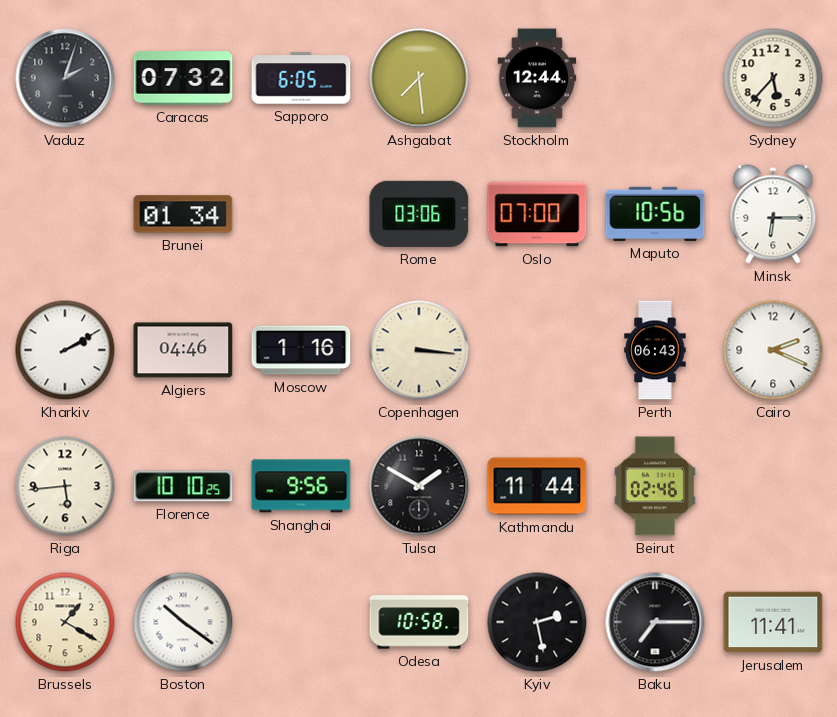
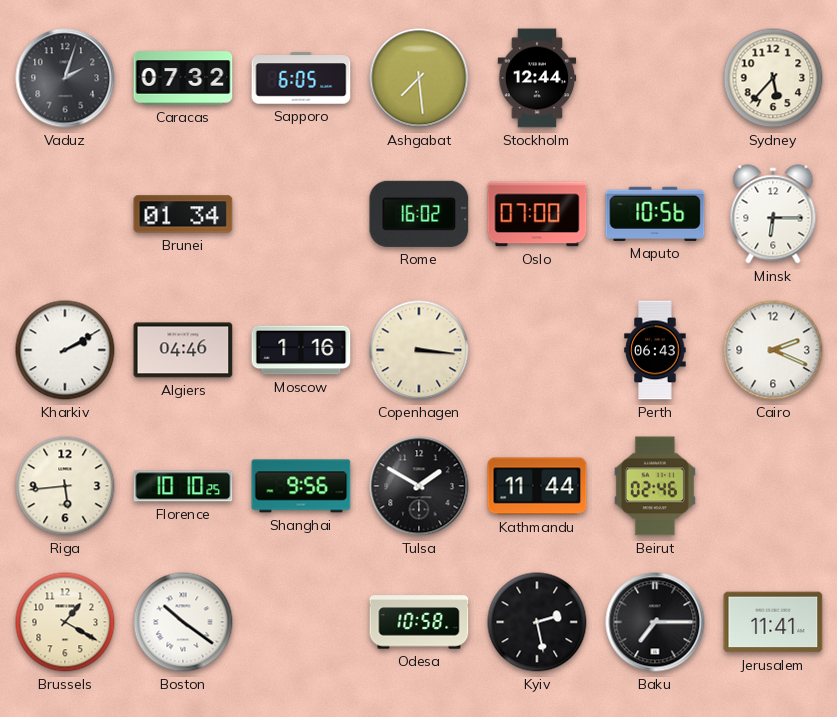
Rome: 03:06 -> 16:02
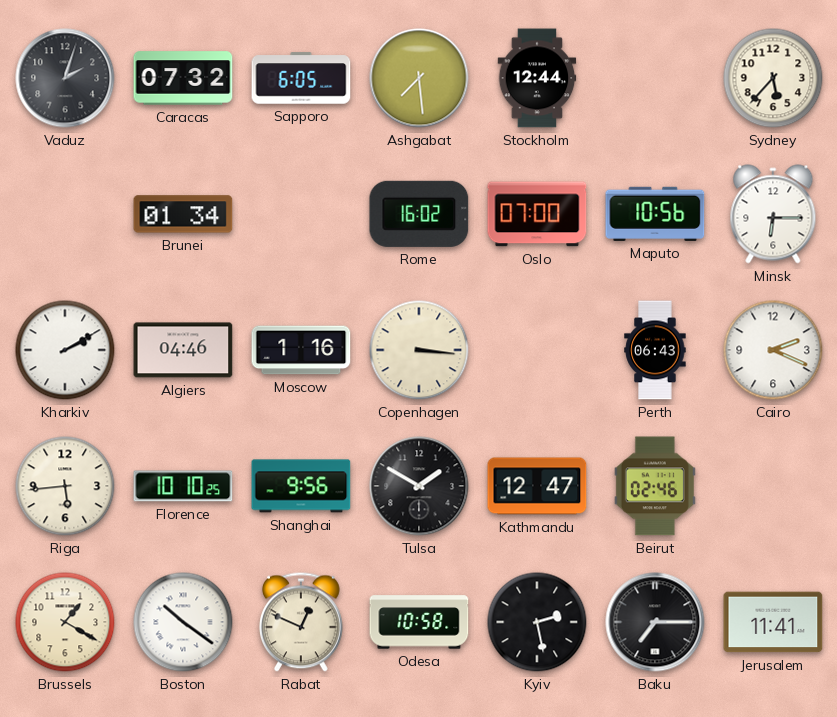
Kathmandu: 11:44 -> 12:47
Rabat: none -> 12:49
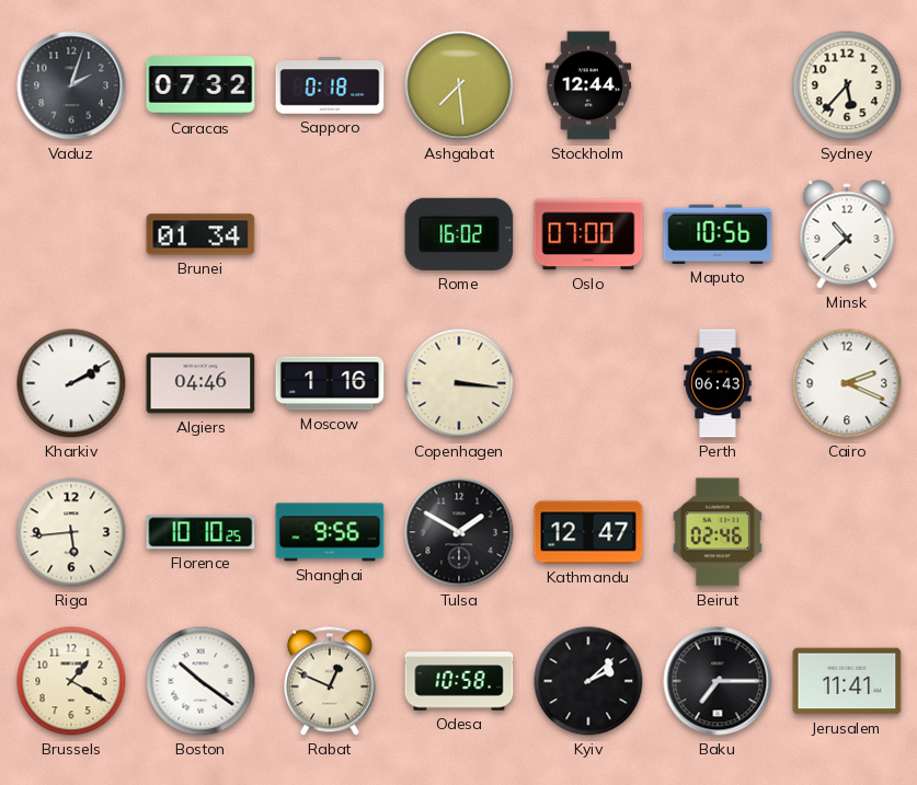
Sapporo: 6:05 -> 0:18
Minsk: 6:15 -> 10:38
Kyiv: 2:28 -> 2:08
